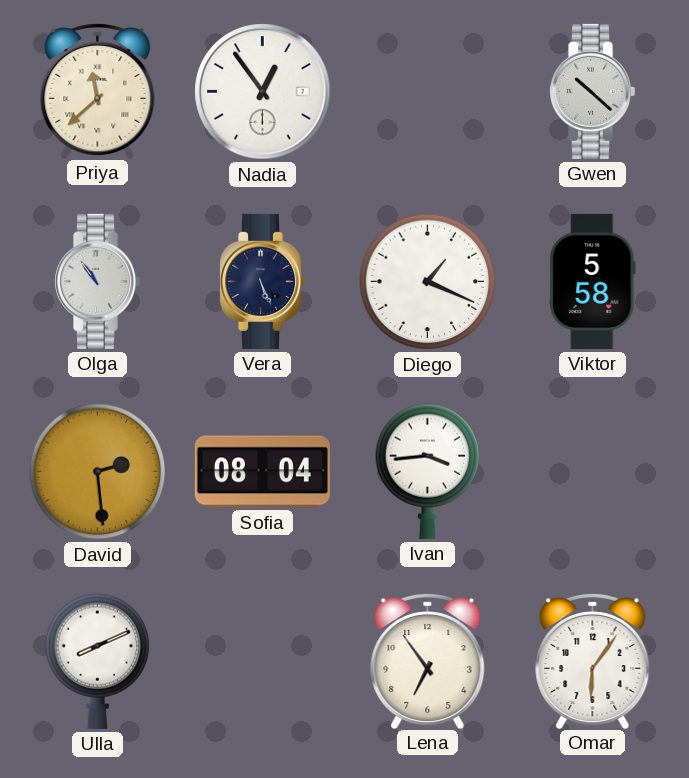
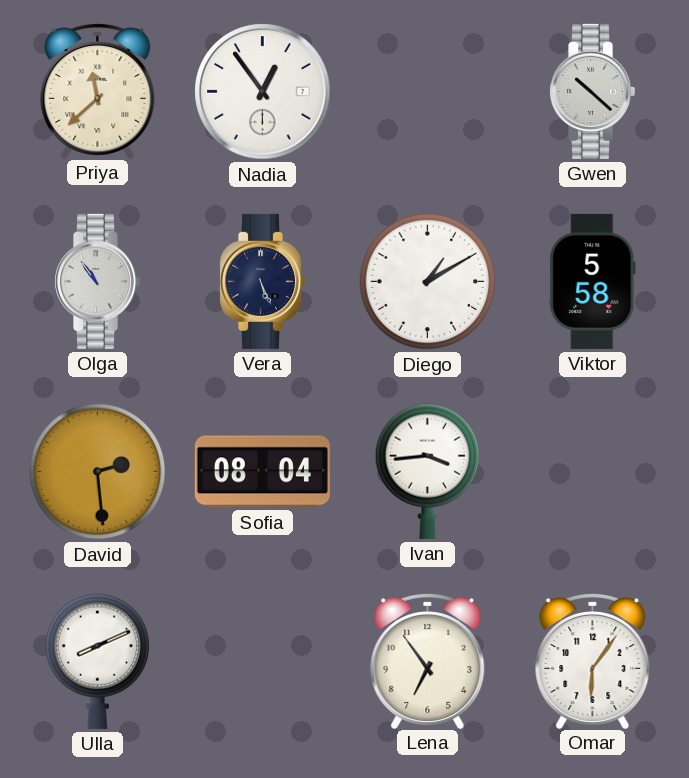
Diego: 1:19 -> 1:10
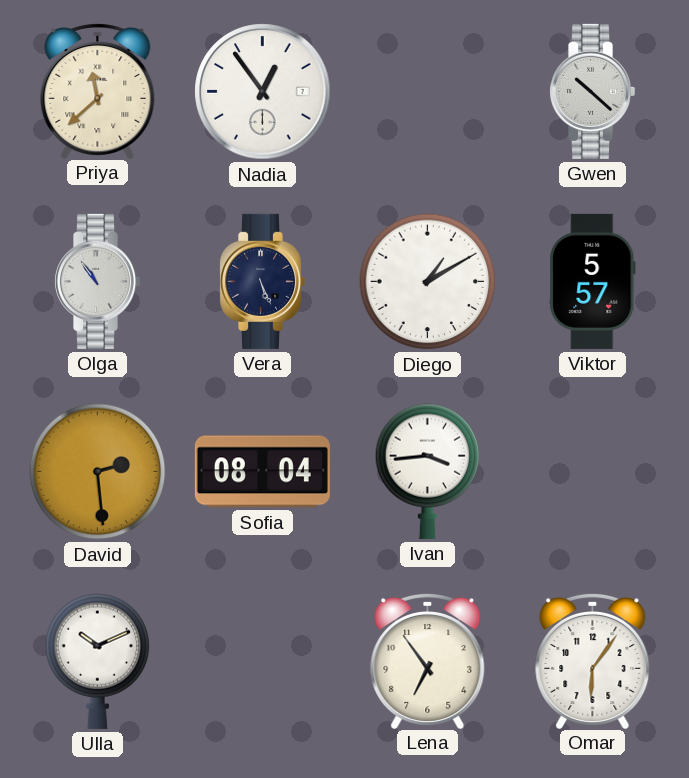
Viktor: 5:58 -> 5:57
Ulla: 8:11 -> 10:11
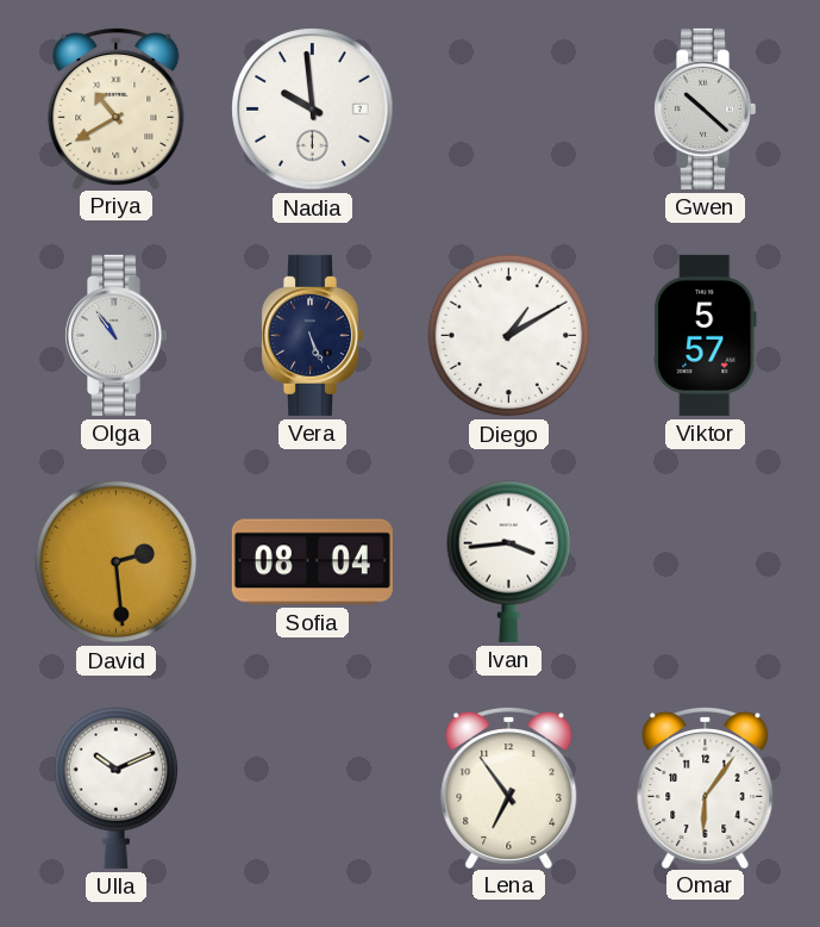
Priya: 11:38 -> 10:40
Nadia: 12:54 -> 9:59
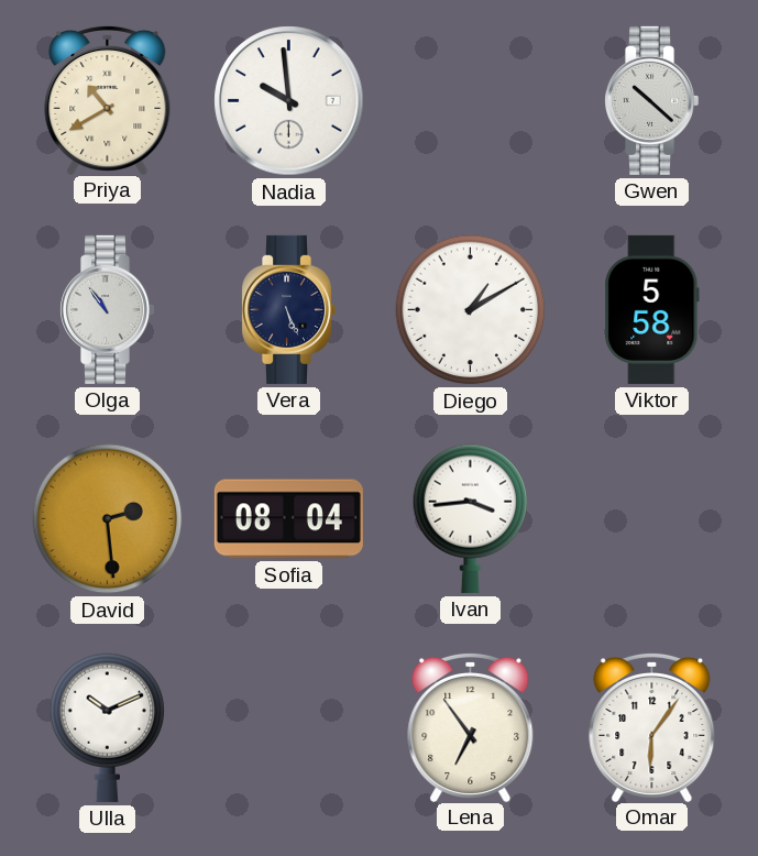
Viktor: 5:57 -> 5:58
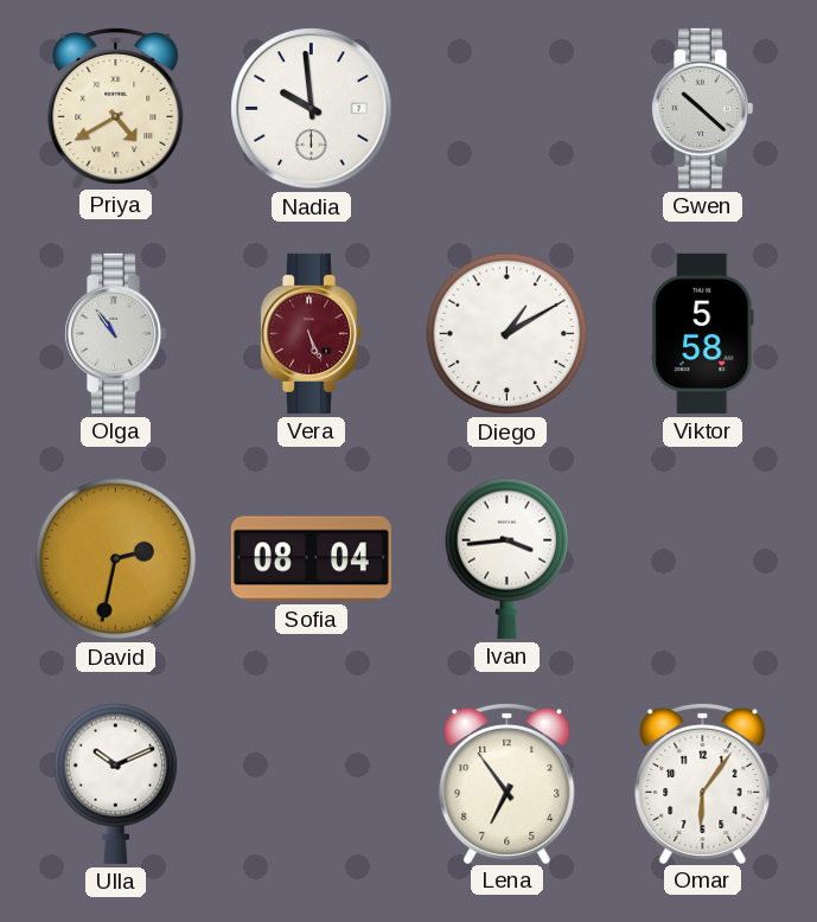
Priya: 10:40 -> 4:40
Vera dial: navy -> burgundy
David: 2:29 -> 2:32
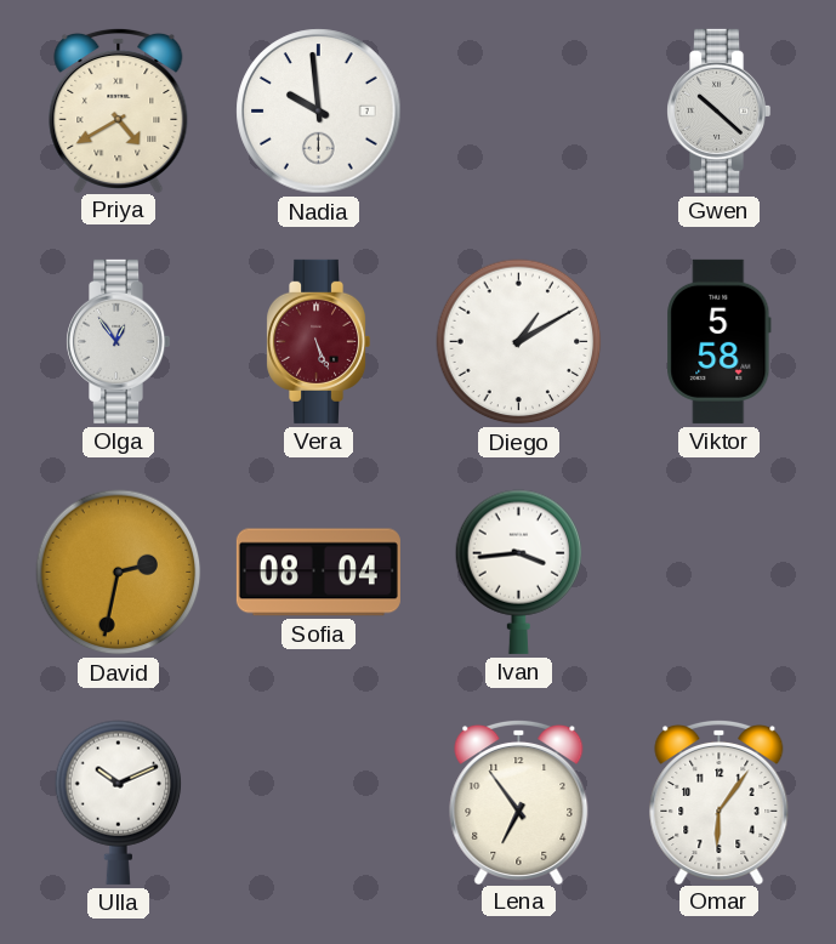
Olga: 10:54 -> 12:54
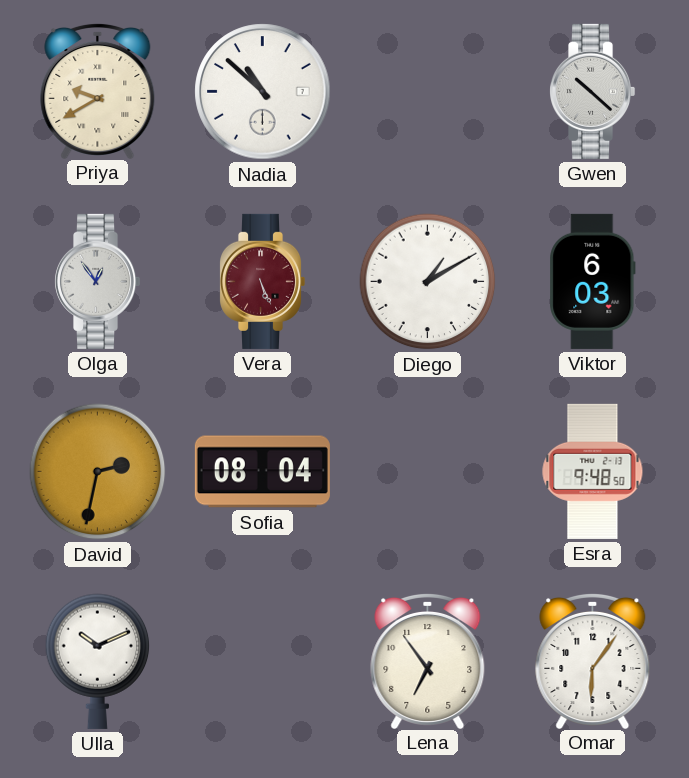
Priya: 4:40 -> 9:40
Nadia: 9:59 -> 10:52
Viktor: 5:58 -> 6:03
Ivan: 3:44 -> none
Esra: none -> 9:48
